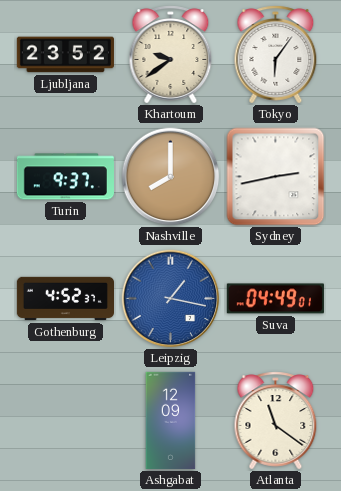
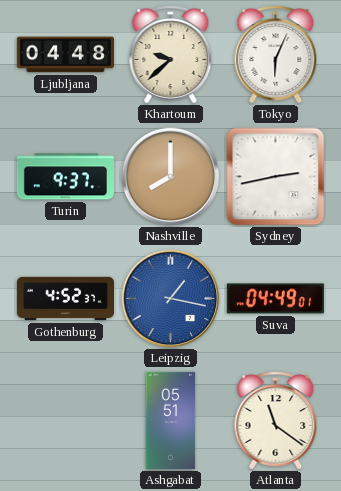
Ljubljana: 23:52 -> 04:48
Khartoum: 9:39 -> 9:38
Tokyo: 6:06 -> 6:04
Ashgabat: 12:09 -> 05:51
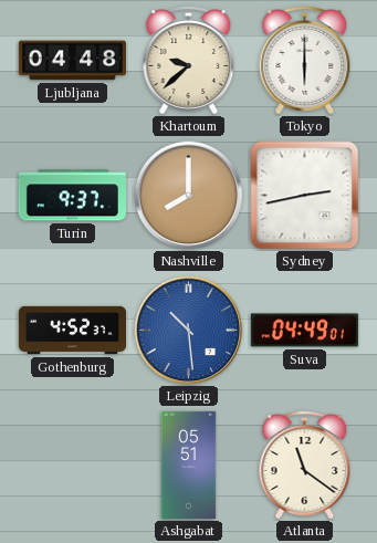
Tokyo: 6:04 -> 6:00
Leipzig: 1:17 -> 10:29
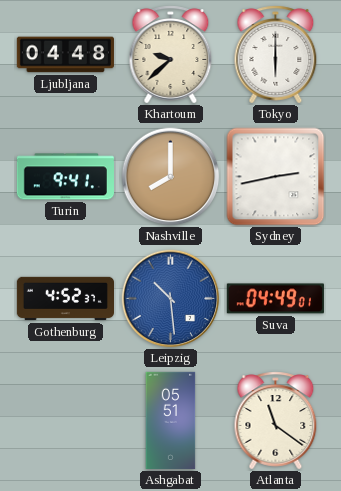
Turin: 9:37 -> 9:41
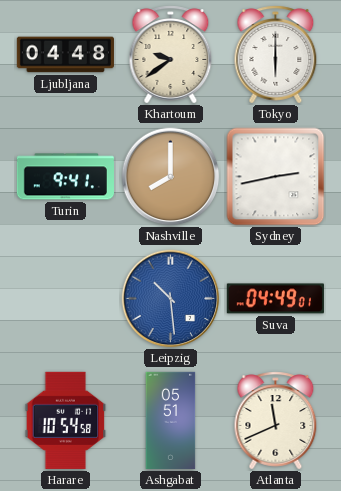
Khartoum: 9:38 -> 9:39
Gothenburg: 4:52 -> none
Harare: none -> 10:54
Atlanta: 11:21 -> 11:41
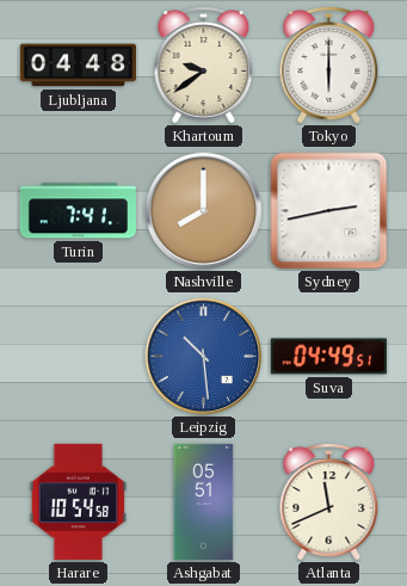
Turin: 9:41 -> 7:41
Suva: 04:49:01 -> 04:49:51
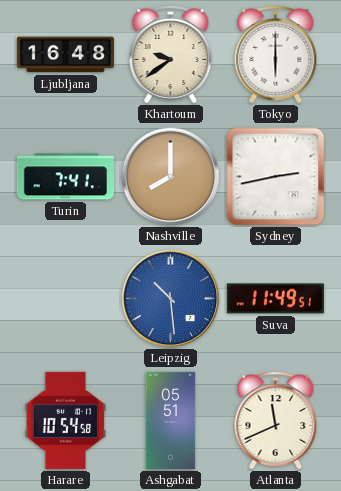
Ljubljana: 04:48 -> 16:48
Suva: 04:49 -> 11:49
